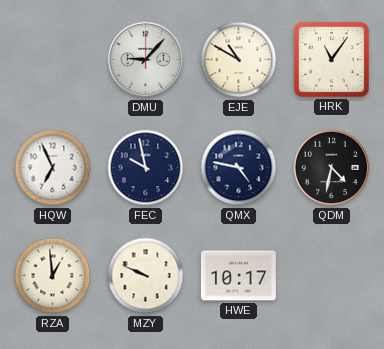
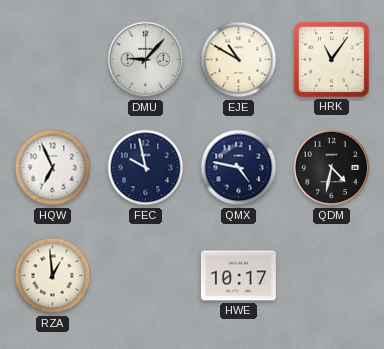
MZY: 9:49 -> none
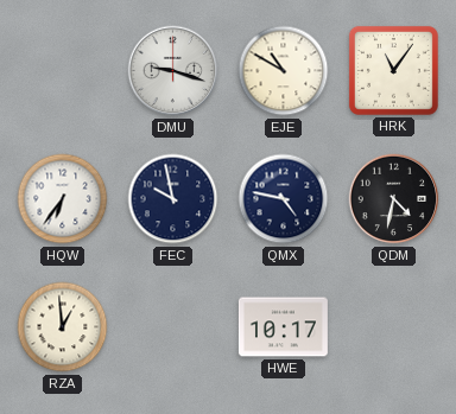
DMU: 9:07 -> 9:18
HQW: 6:56 -> 6:36
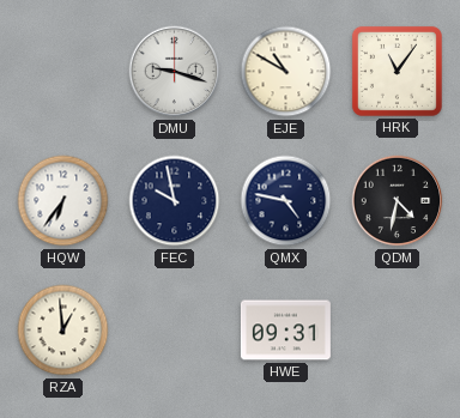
HWE: 10:17 -> 09:31
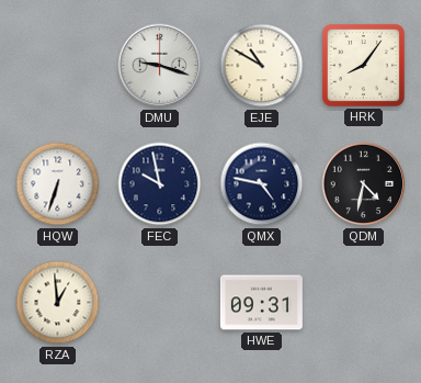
HRK: 11:06 -> 8:06
HQW: 6:36 -> 6:33
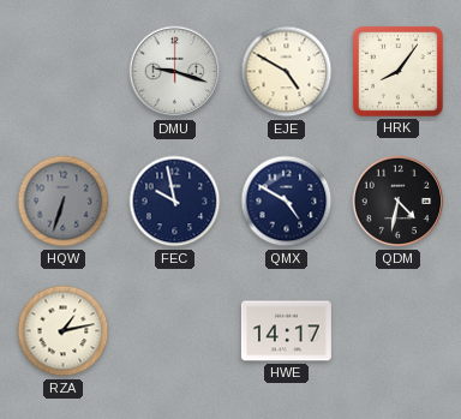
EJE: 10:50 -> 4:50
HQW dial: white -> grey
QMX: 4:47 -> 4:50
RZA: 12:59 -> 1:13
HWE: 09:31 -> 14:17
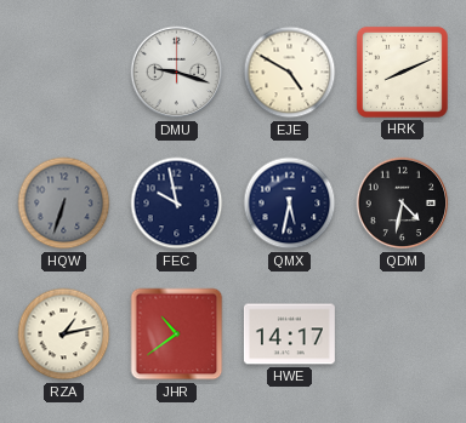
HRK: 8:06 -> 8:11
QMX: 4:50 -> 5:32
JHR: none -> 10:39
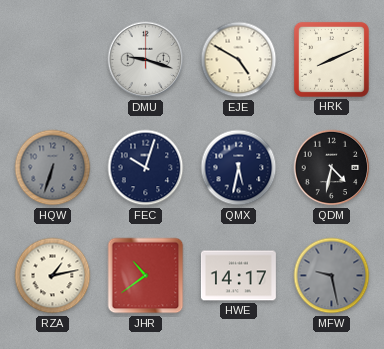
FEC: 9:58 -> 10:03
MFW: none -> 9:28
